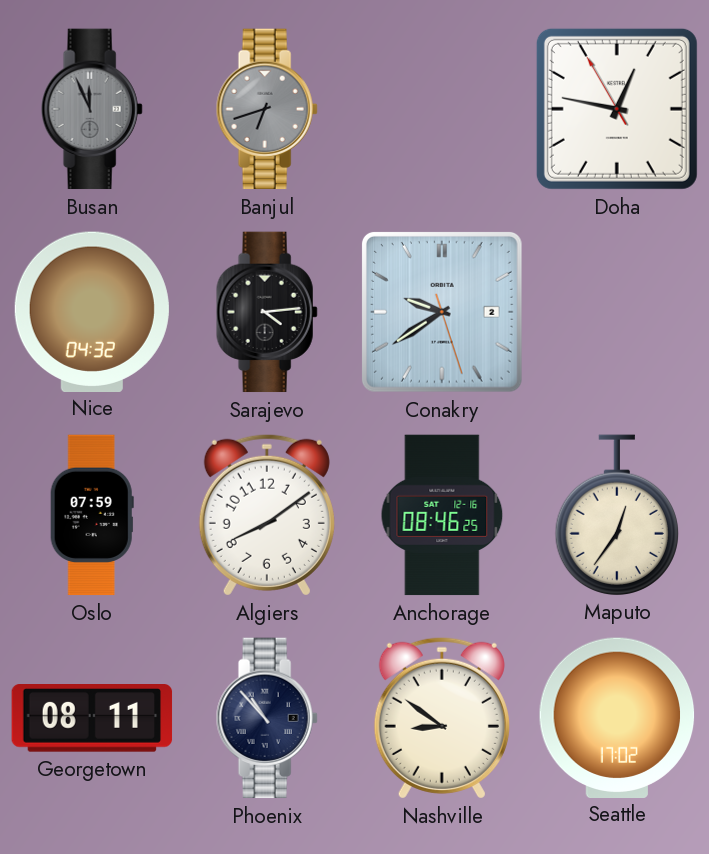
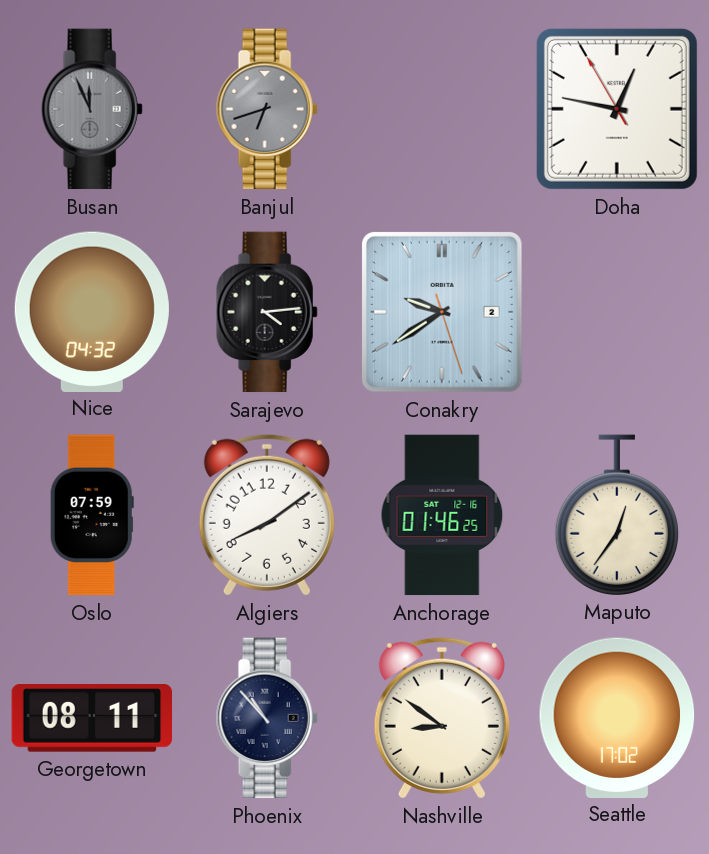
Anchorage: 08:46 -> 01:46
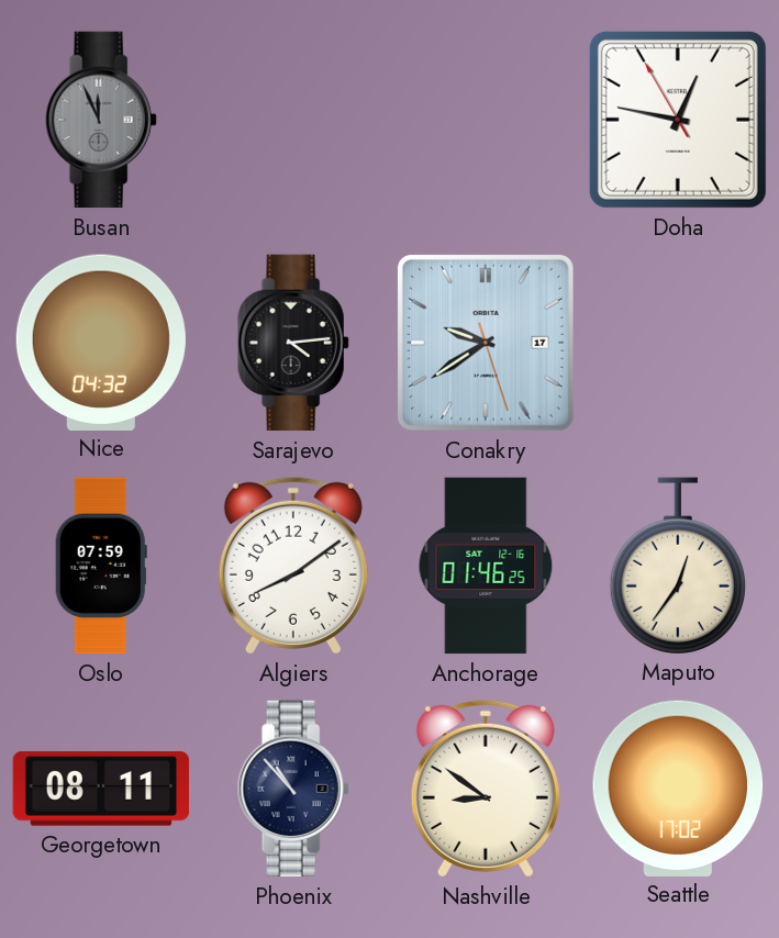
Banjul: 6:42 -> none
Conakry date: 2 -> 17
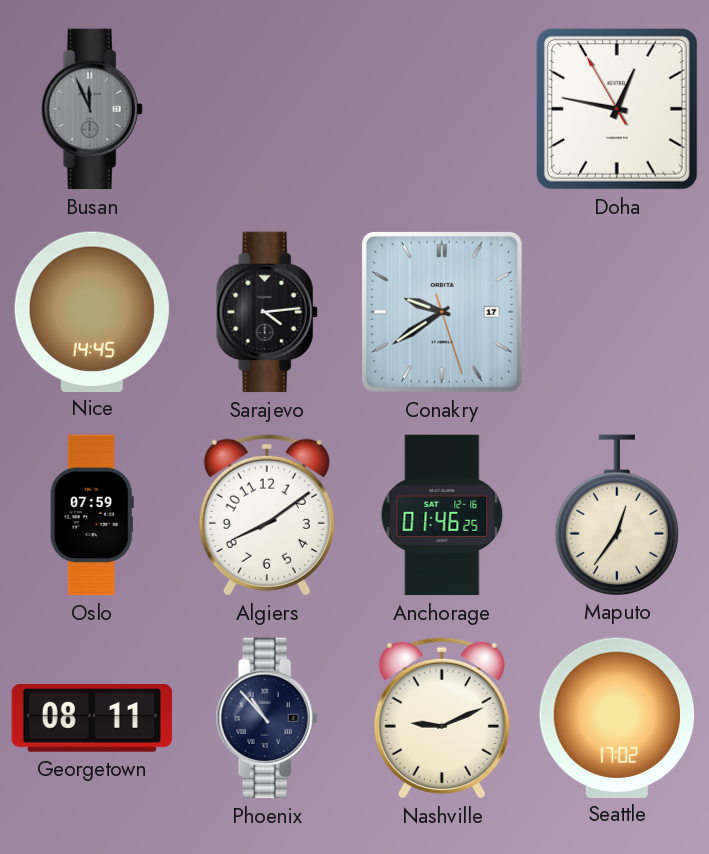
Nice: 04:32 -> 14:45
Nashville: 8:51 -> 9:11
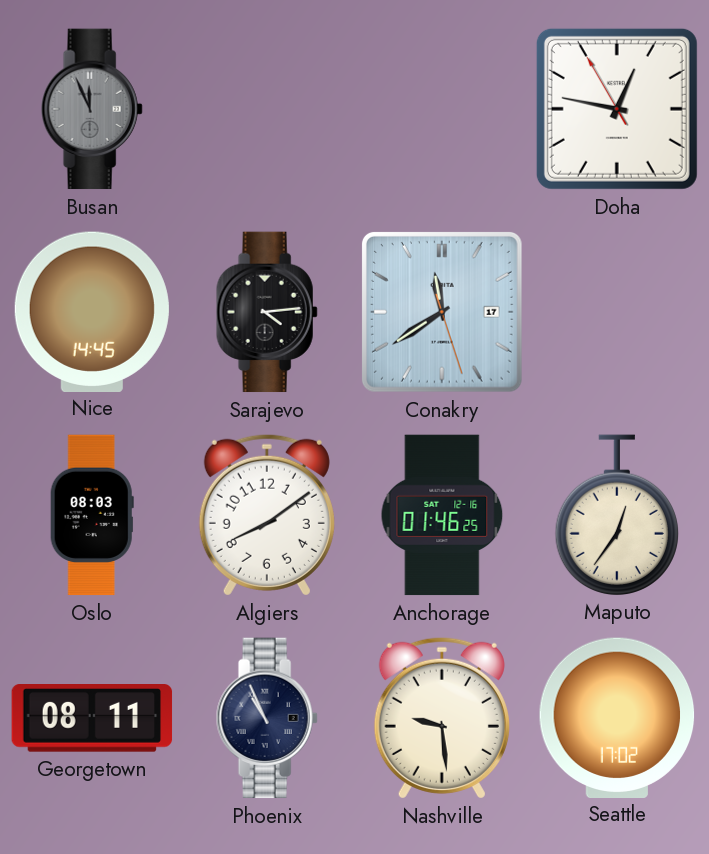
Conakry: 9:39 -> 11:39
Oslo: 07:59 -> 08:03
Phoenix: 10:53 -> 10:56
Nashville: 9:11 -> 9:29
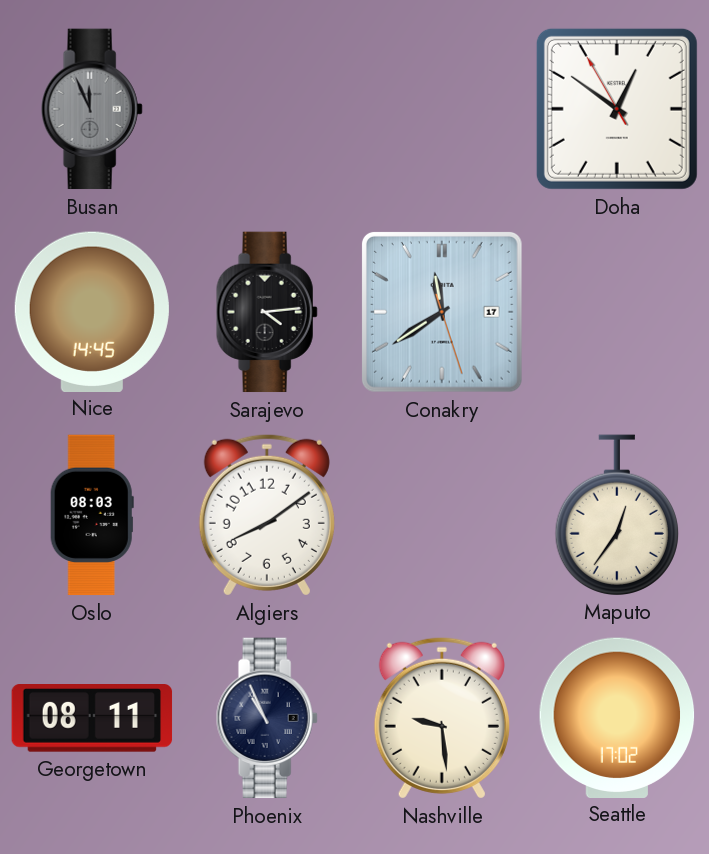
Doha: 12:46 -> 12:50
Anchorage: 01:46 -> none
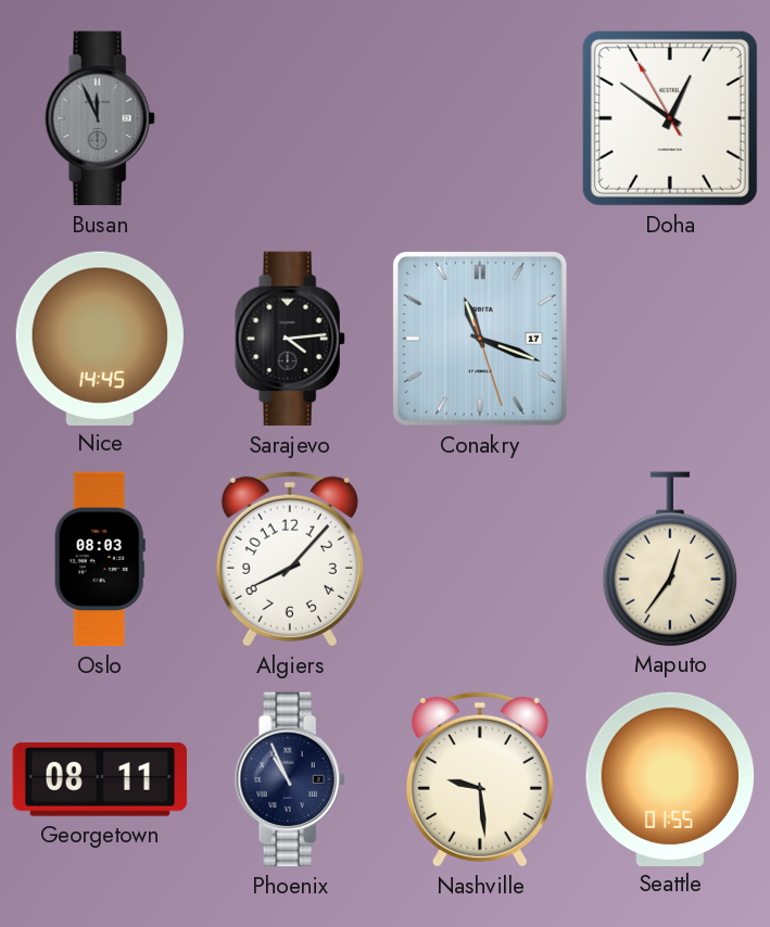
Conakry: 11:39 -> 11:18
Algiers: 8:09 -> 8:07
Seattle: 17:02 -> 01:55
